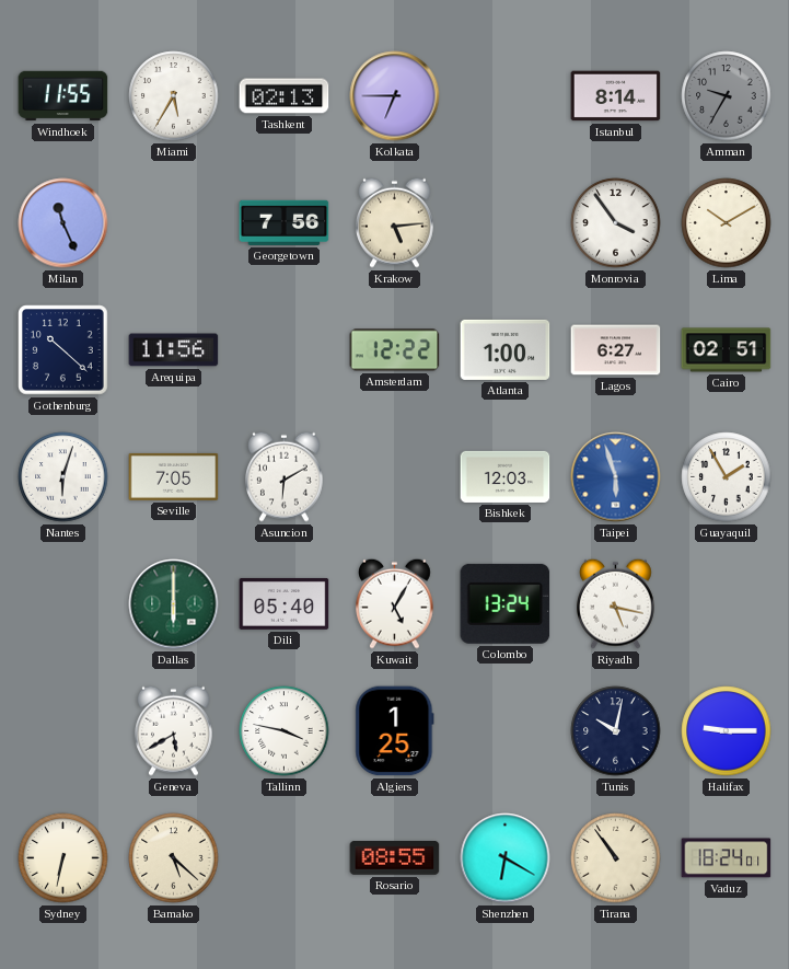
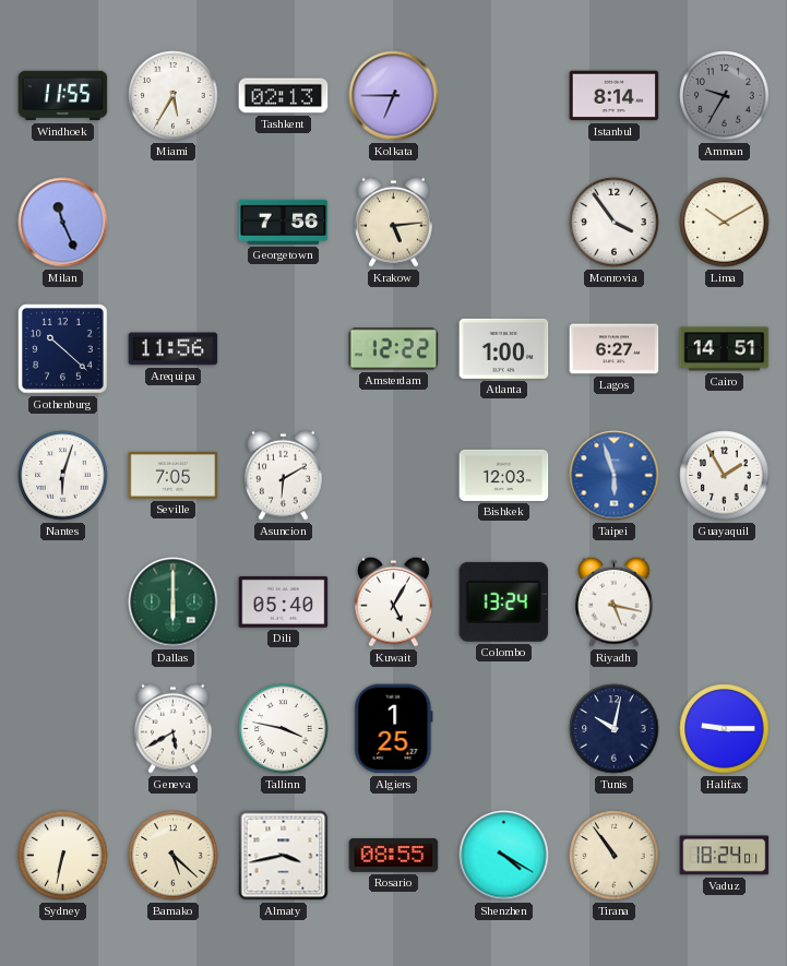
Cairo: 02:51 -> 14:51
Almaty: none -> 3:43
Shenzhen: 6:20 -> 4:20
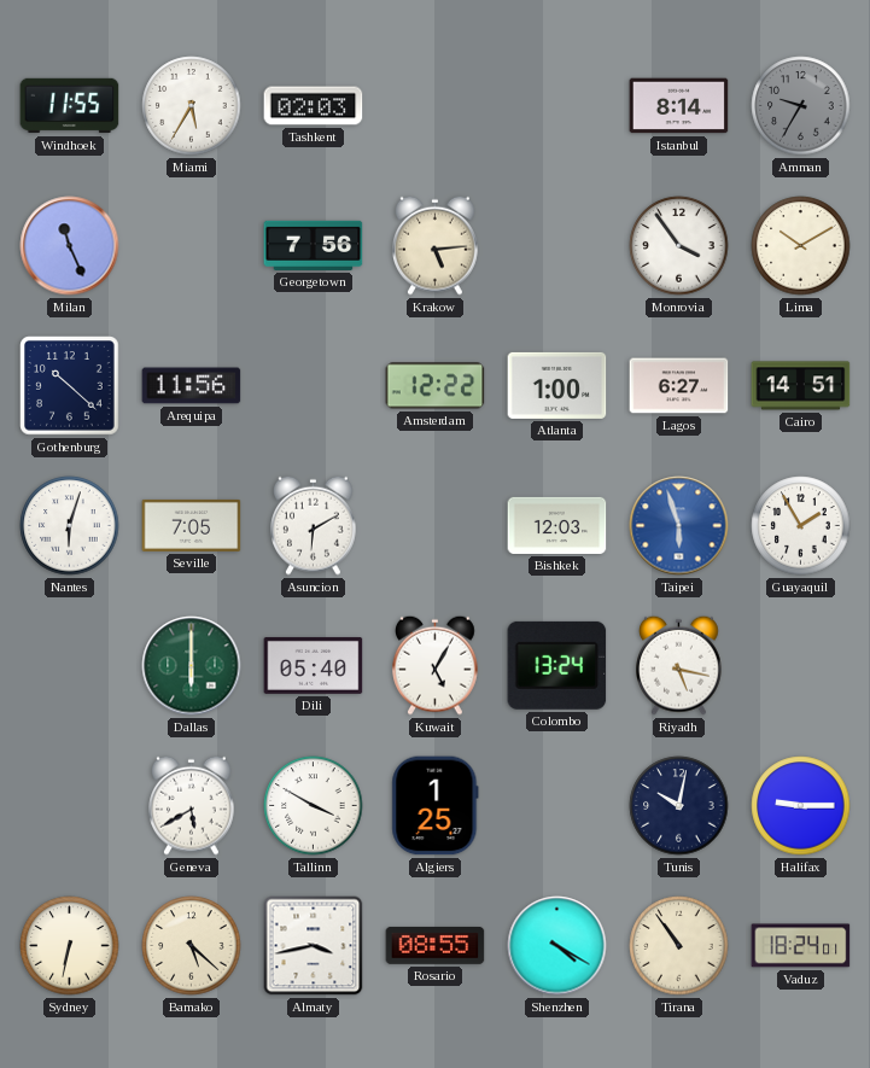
Tashkent: 02:13 -> 02:03
Kolkata: 6:45 -> none
Tallinn: 3:47 -> 3:50
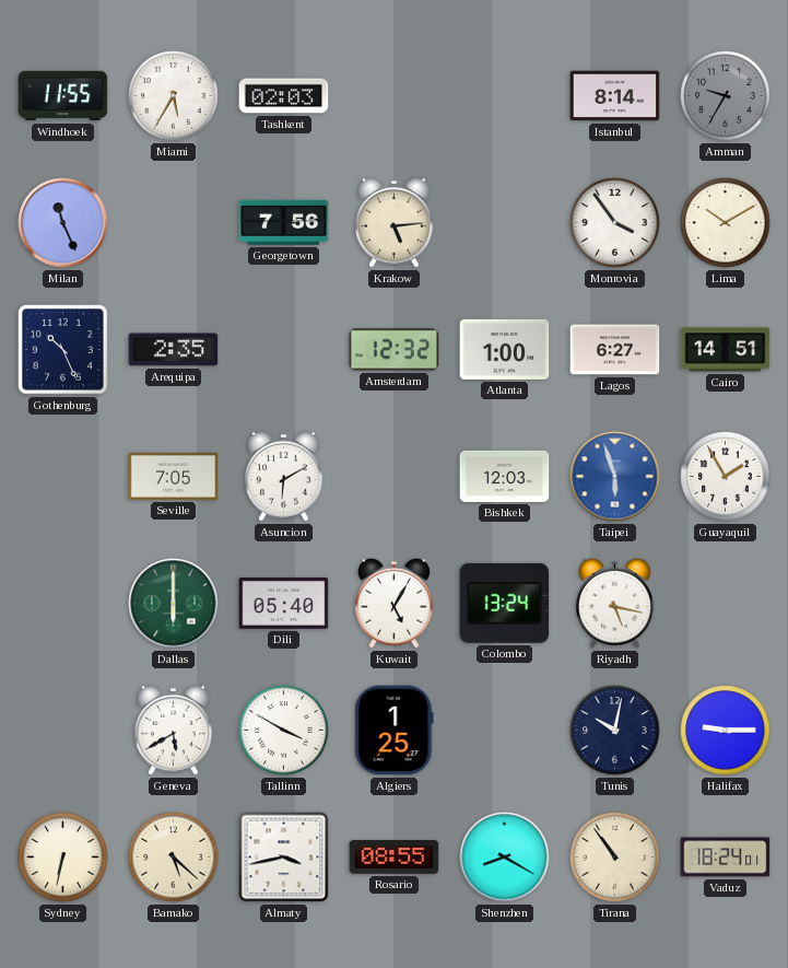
Gothenburg: 10:22 -> 10:26
Arequipa: 11:56 -> 2:35
Amsterdam: 12:22 -> 12:32
Nantes: 6:03 -> none
Shenzhen: 4:20 -> 8:20
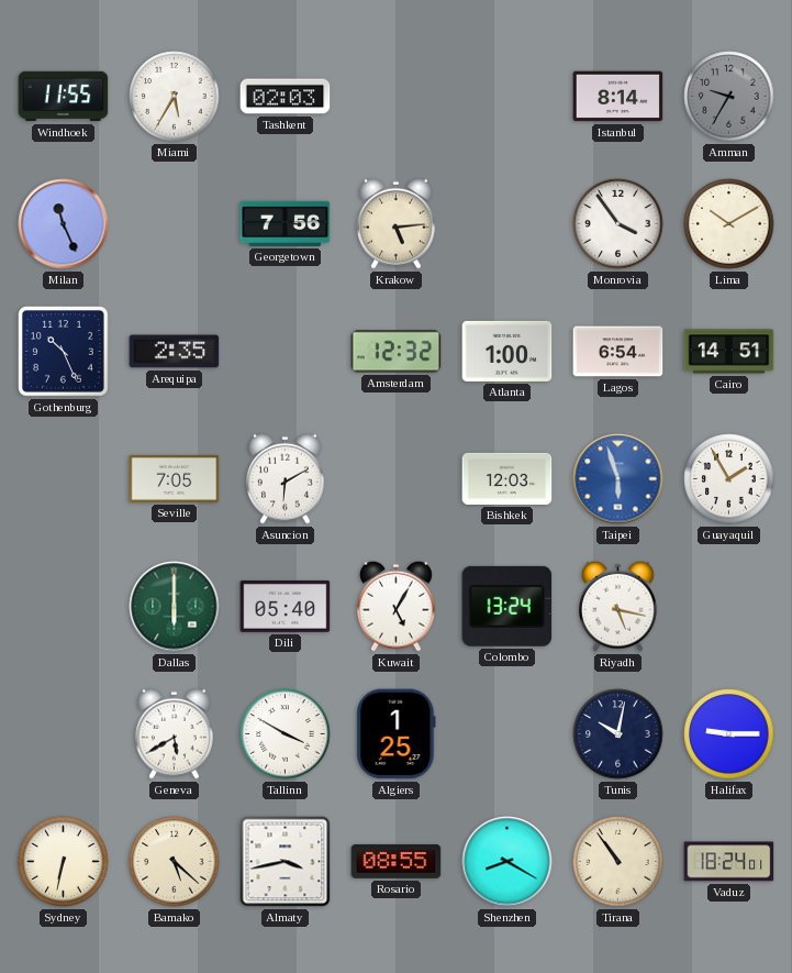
Lagos: 6:27 -> 6:54
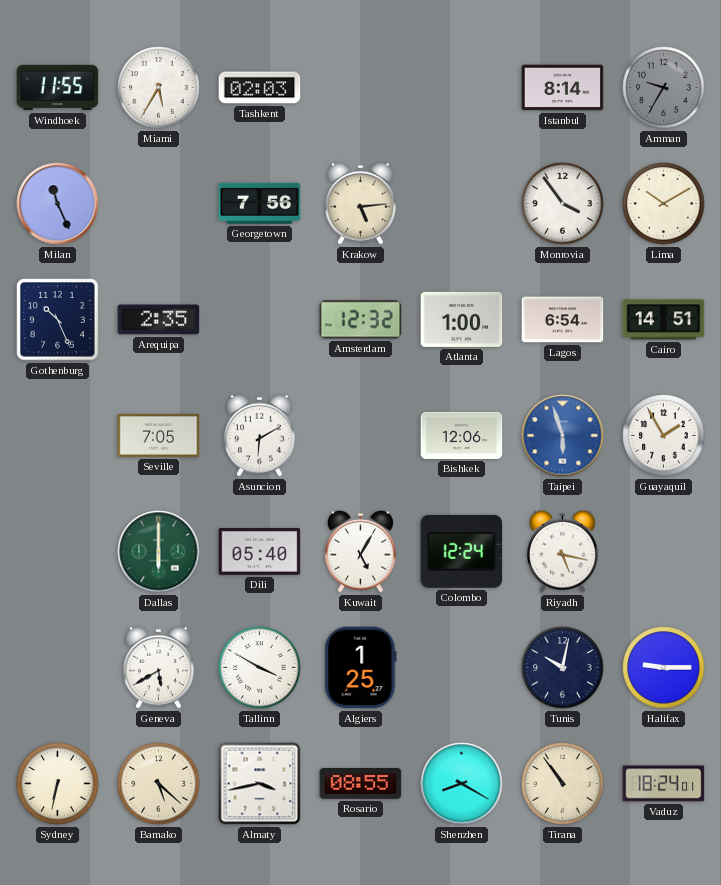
Bishkek: 12:03 -> 12:06
Colombo: 13:24 -> 12:24
